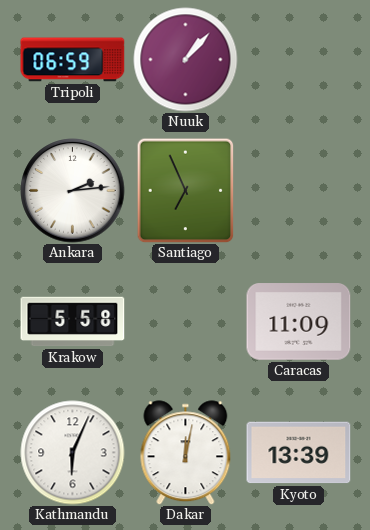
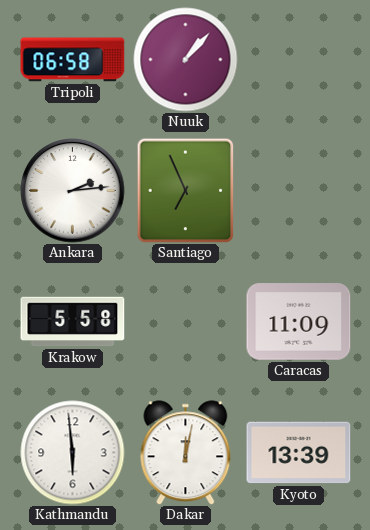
Tripoli: 06:59 -> 06:58
Kathmandu: 6:04 -> 5:59
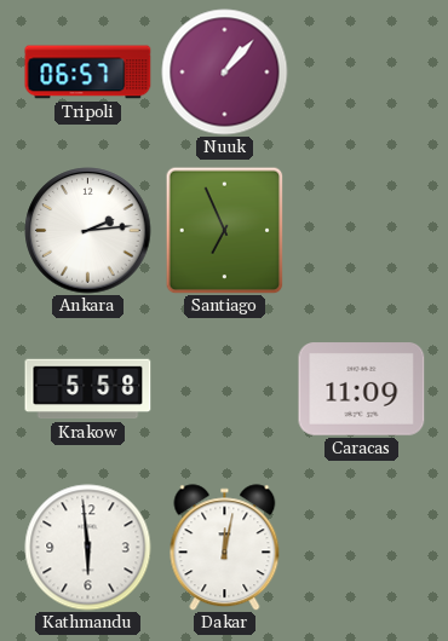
Tripoli: 06:58 -> 06:57
Kyoto: 13:39 -> none
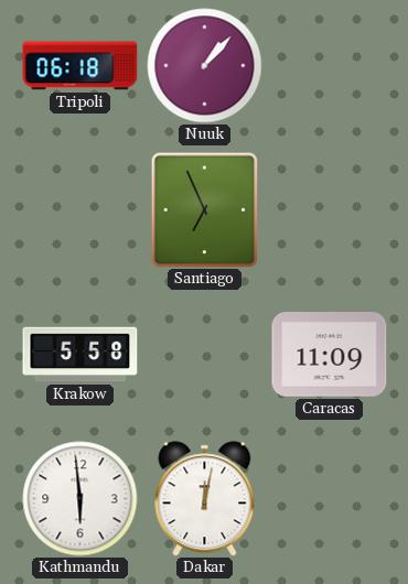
Tripoli: 06:57 -> 06:18
Ankara: 2:14 -> none
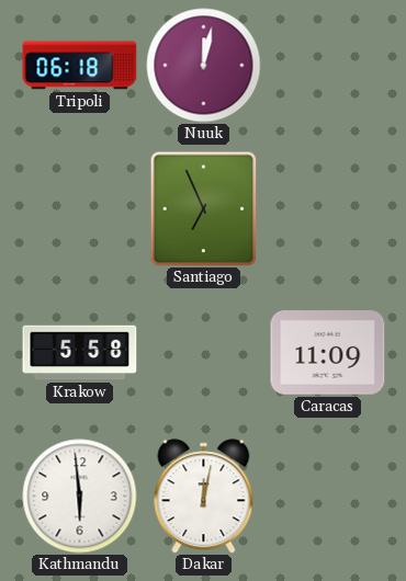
Nuuk: 1:07 -> 12:02
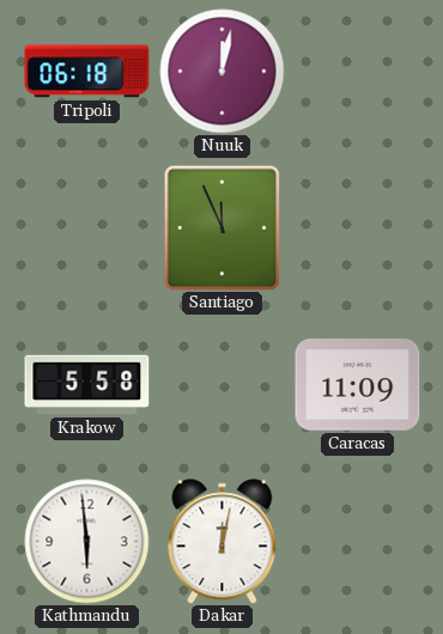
Santiago: 6:56 -> 11:56
